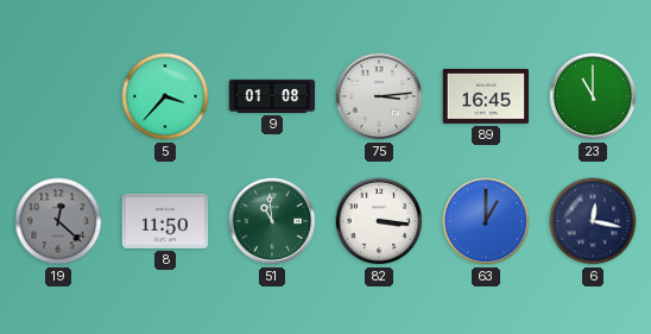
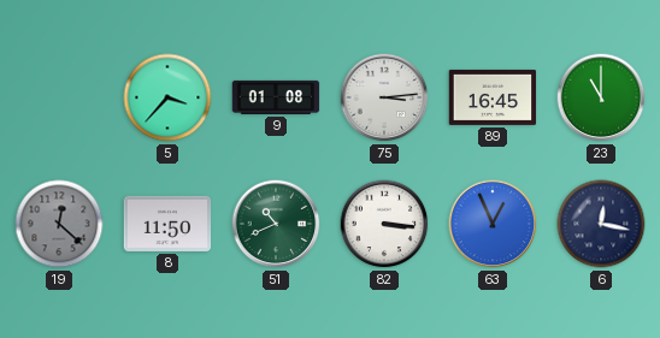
51: 10:59 -> 10:41
63: 1:00 -> 12:56
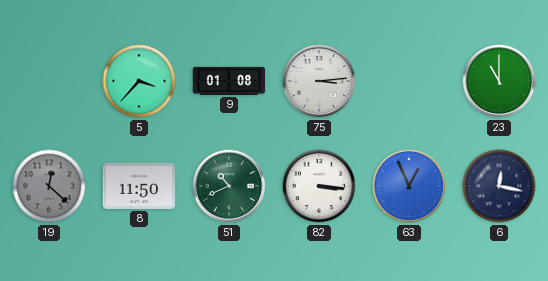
89: 16:45 -> none
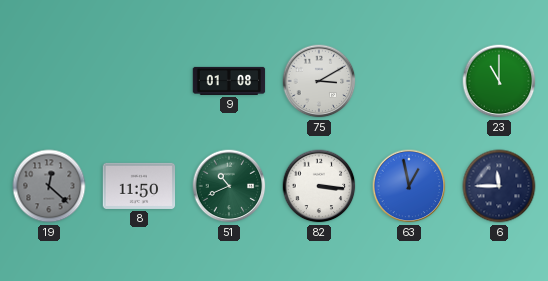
5: 3:37 -> none
75: 3:14 -> 3:10
63: 12:56 -> 12:58
6: 12:17 -> 11:45
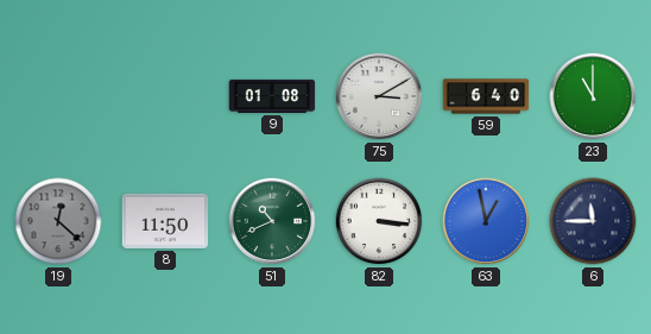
59: none -> 6:40
